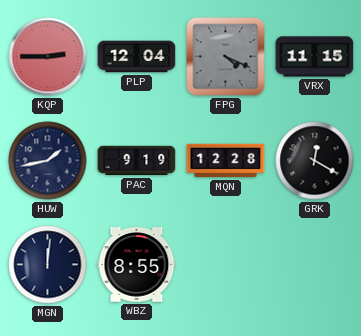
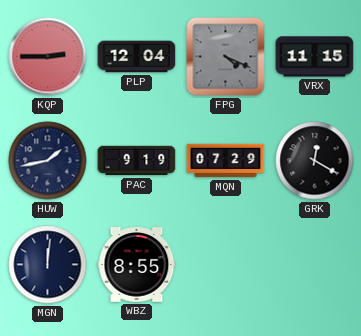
MQN: 12:28 -> 07:29
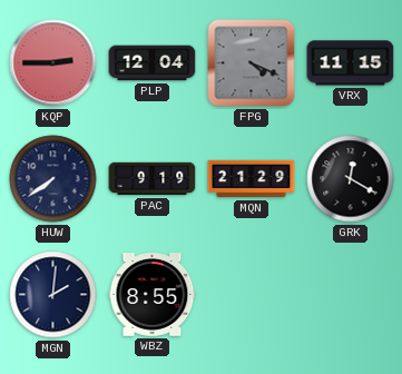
HUW: 1:43 -> 7:39
MQN: 07:29 -> 21:29
MGN: 12:01 -> 2:01
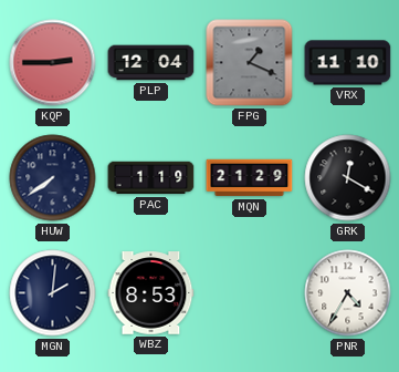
FPG: 4:19 -> 1:19
VRX: 11:15 -> 11:10
PAC: 9:19 -> 1:19
WBZ: 8:55 -> 8:53
PNR: none -> 4:35
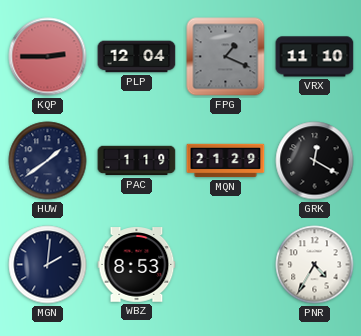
HUW: 7:39 -> 1:39
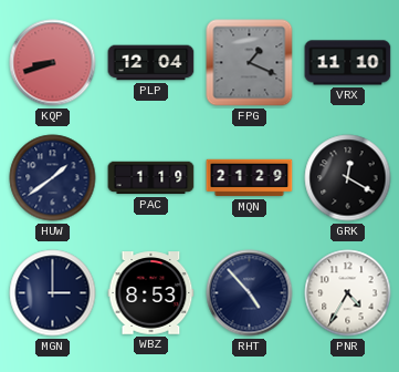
KQP: 2:45 -> 8:42
MGN: 2:01 -> 3:00
RHT: none -> 4:53
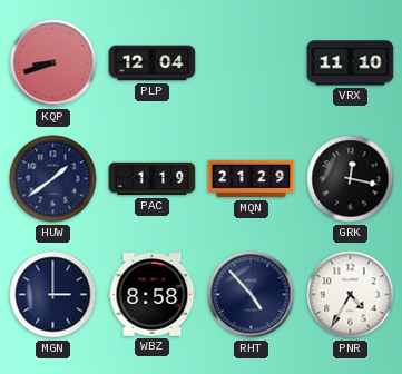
FPG: 1:19 -> none
GRK: 12:20 -> 12:17
WBZ: 8:53 -> 8:58
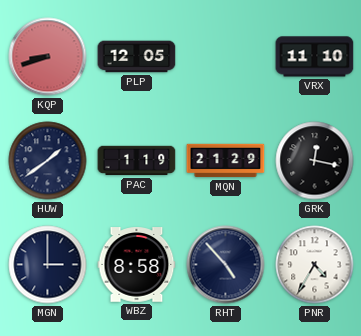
PLP: 12:04 -> 12:05
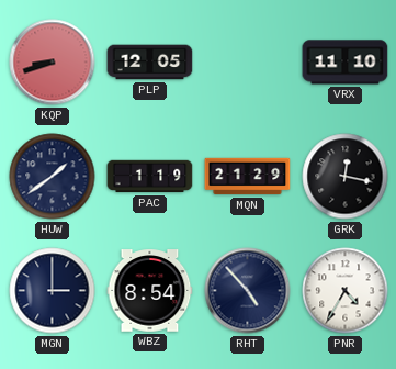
WBZ: 8:58 -> 8:54
